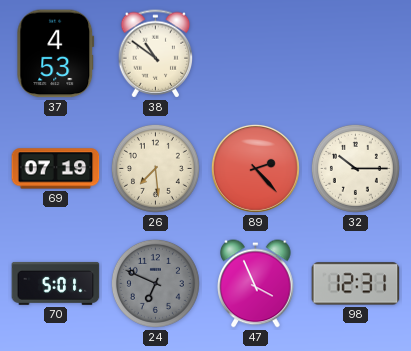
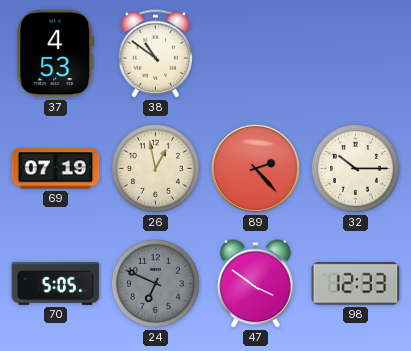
26: 7:29 -> 12:58
70: 5:01 -> 5:05
47: 3:56 -> 3:51
98: 12:31 -> 12:33
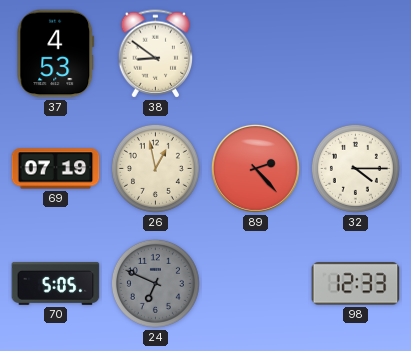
38: 10:51 -> 8:51
32: 10:15 -> 4:15
47: 3:51 -> none
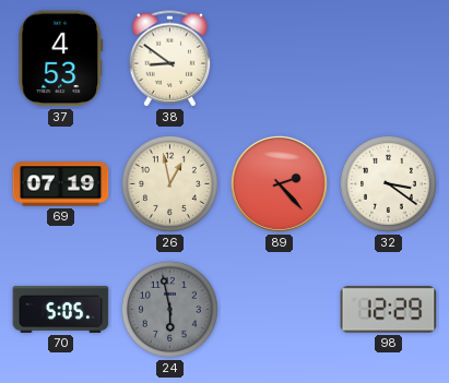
32: 4:15 -> 3:21
24: 6:49 -> 5:58
98: 12:33 -> 12:29
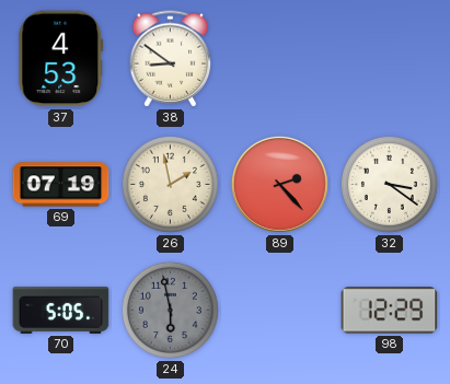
26: 12:58 -> 1:58
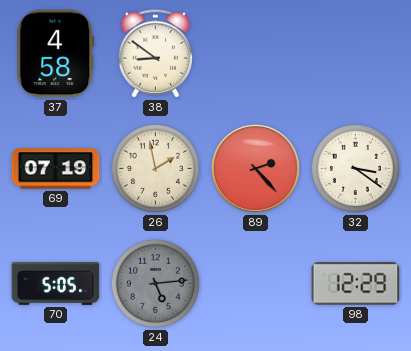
37: 4:53 -> 4:58
24: 5:58 -> 5:14
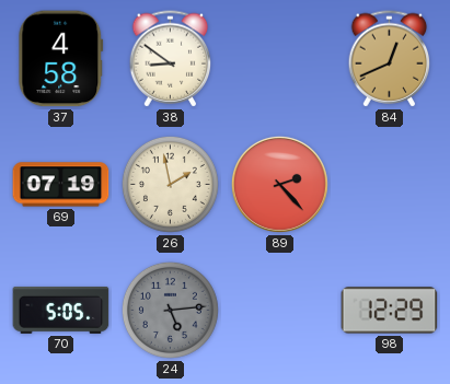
84: none -> 12:41
32: 3:21 -> none
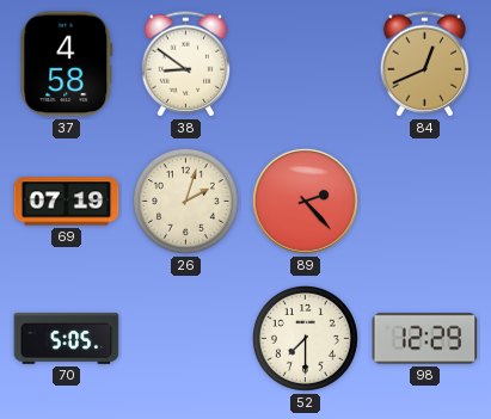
26: 1:58 -> 2:03
24: 5:14 -> none
52: none -> 7:30
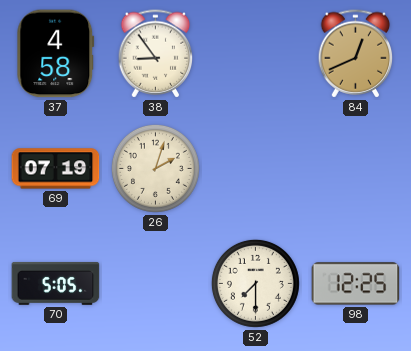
38: 8:51 -> 8:54
89: 2:23 -> none
98: 12:29 -> 12:25
